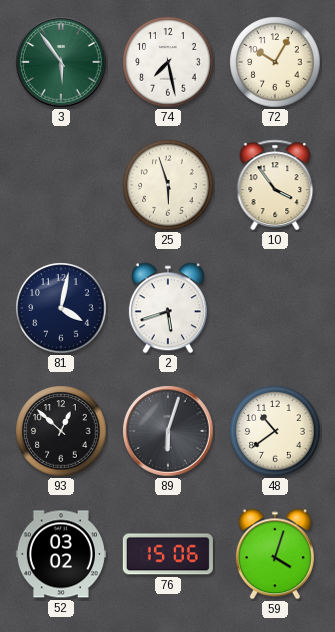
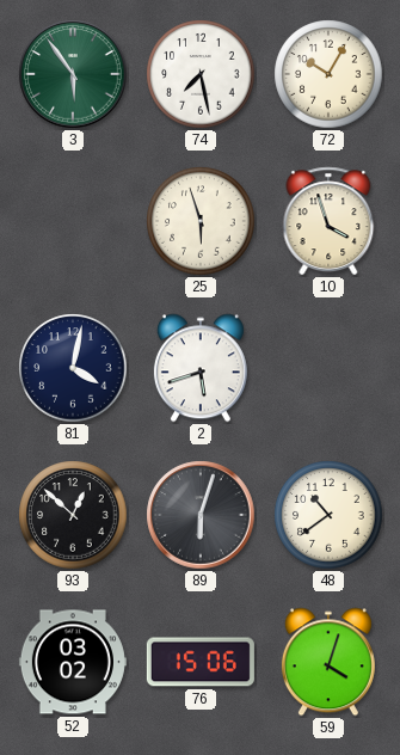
10: 3:54 -> 3:57
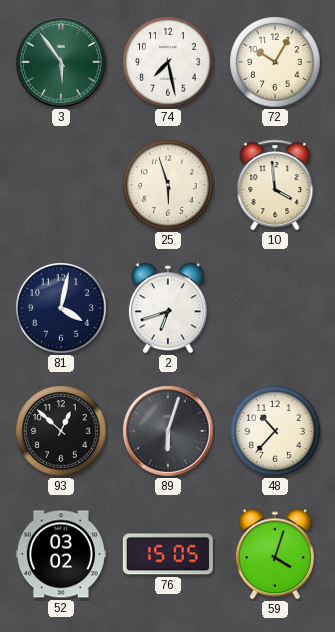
10: 3:57 -> 3:59
2: 5:42 -> 6:42
48: 10:39 -> 10:37
76: 15:06 -> 15:05
